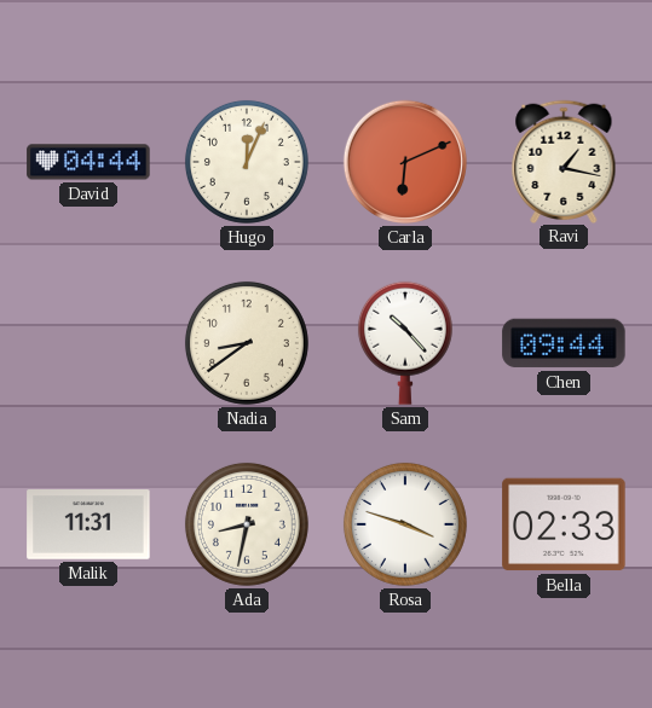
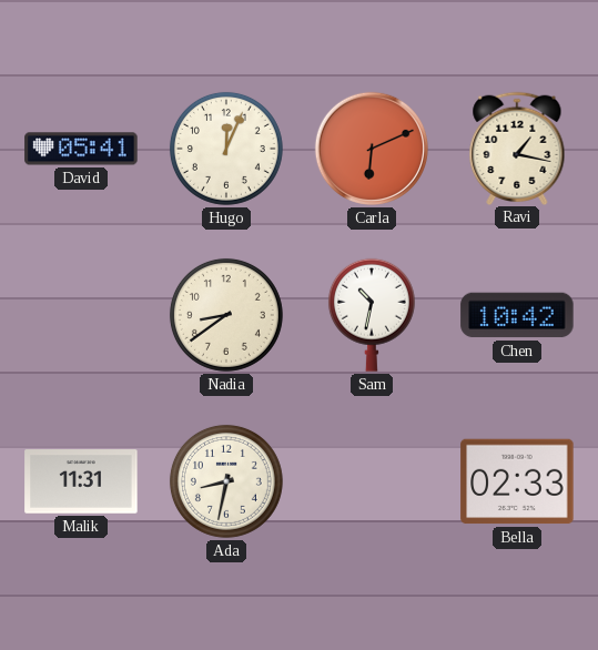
David: 04:44 -> 05:41
Sam: 10:23 -> 10:32
Chen: 09:44 -> 10:42
Rosa: 3:48 -> none
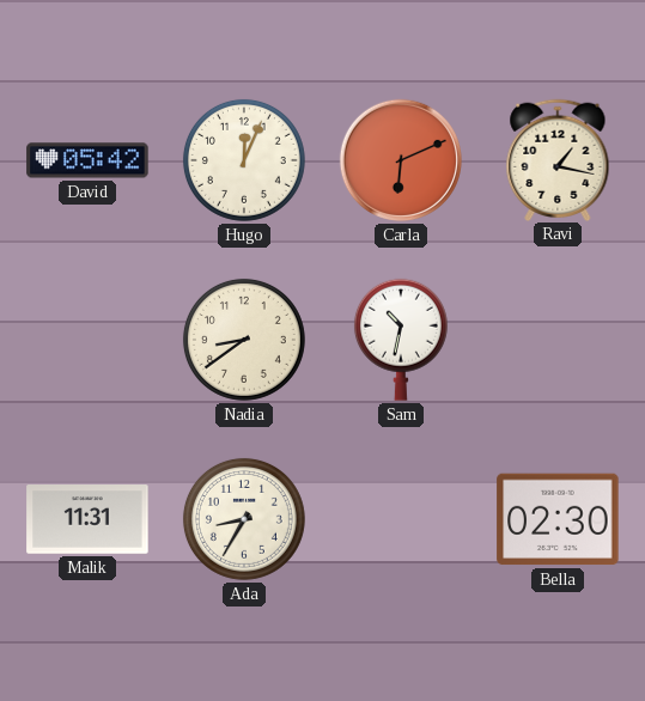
David: 05:41 -> 05:42
Chen: 10:42 -> none
Ada: 8:32 -> 8:35
Bella: 02:33 -> 02:30
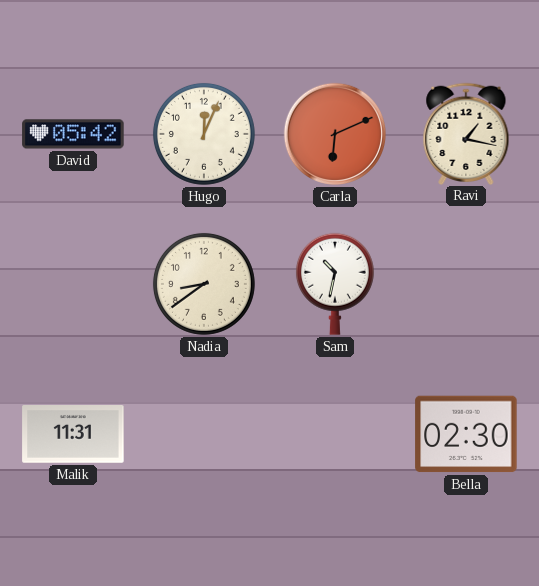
Ada: 8:35 -> none
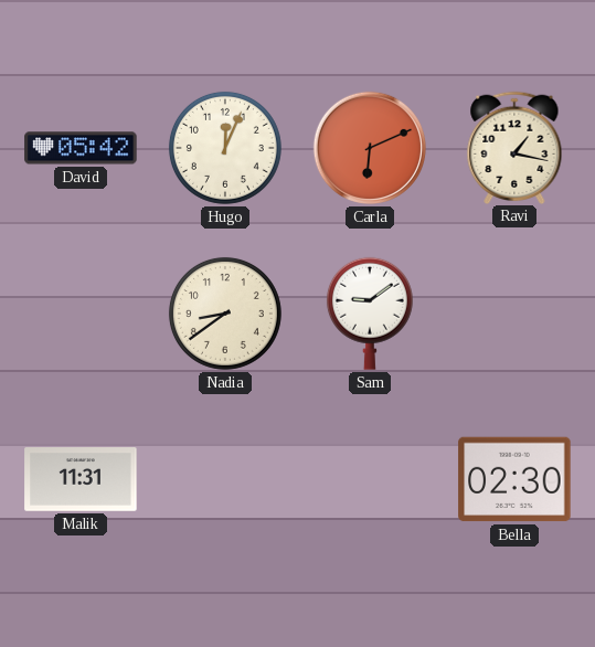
Sam: 10:32 -> 9:09
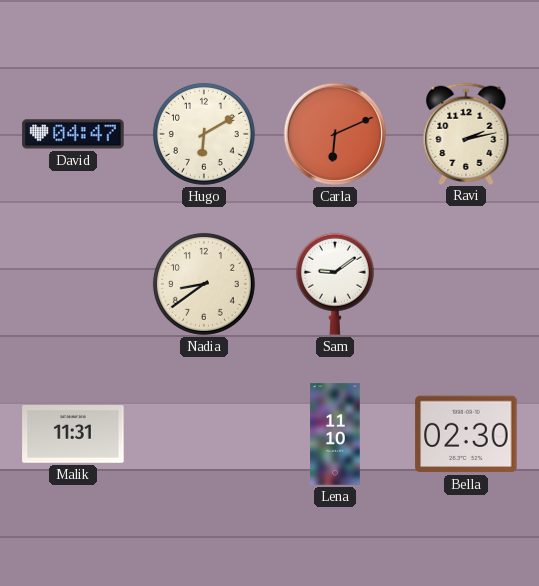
David: 05:42 -> 04:47
Hugo: 12:04 -> 6:10
Ravi: 1:17 -> 2:13
Lena: none -> 11:10
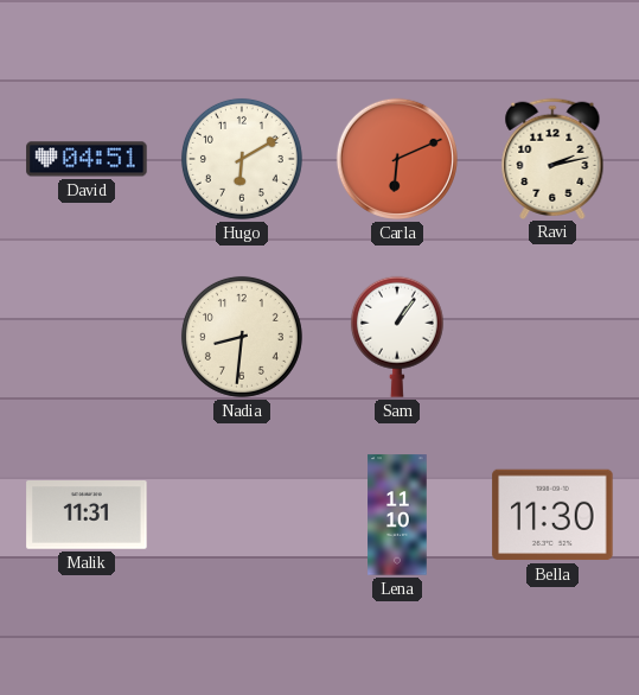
David: 04:47 -> 04:51
Nadia: 8:39 -> 8:31
Sam: 9:09 -> 1:06
Bella: 02:30 -> 11:30
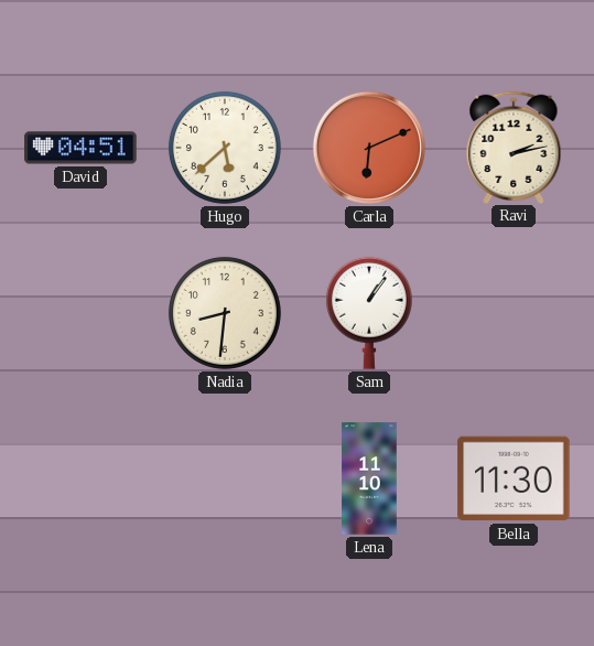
Hugo: 6:10 -> 5:38
Malik: 11:31 -> none
